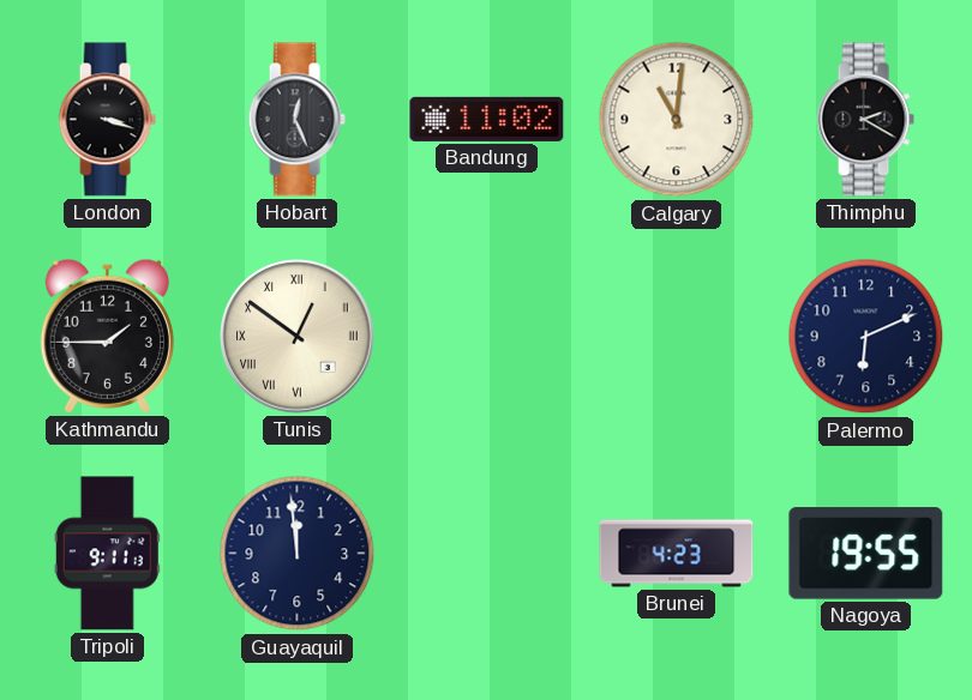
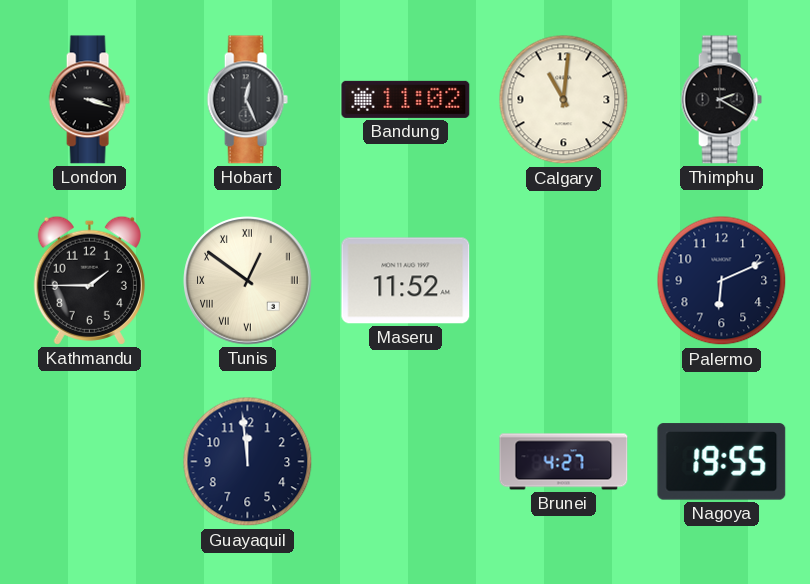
Maseru: none -> 11:52
Tripoli: 9:11 -> none
Brunei: 4:23 -> 4:27
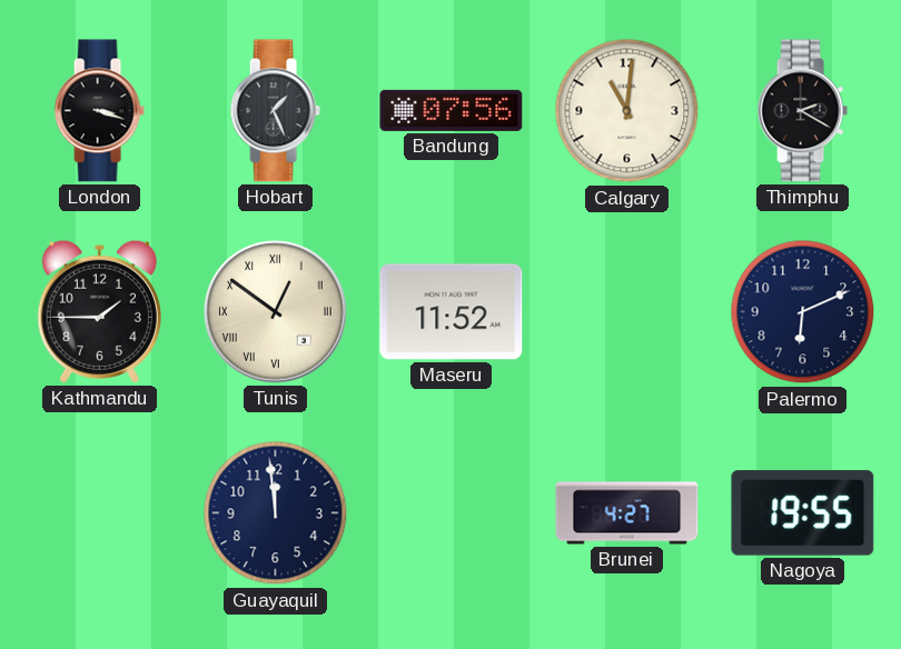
Hobart: 12:26 -> 1:26
Bandung: 11:02 -> 07:56
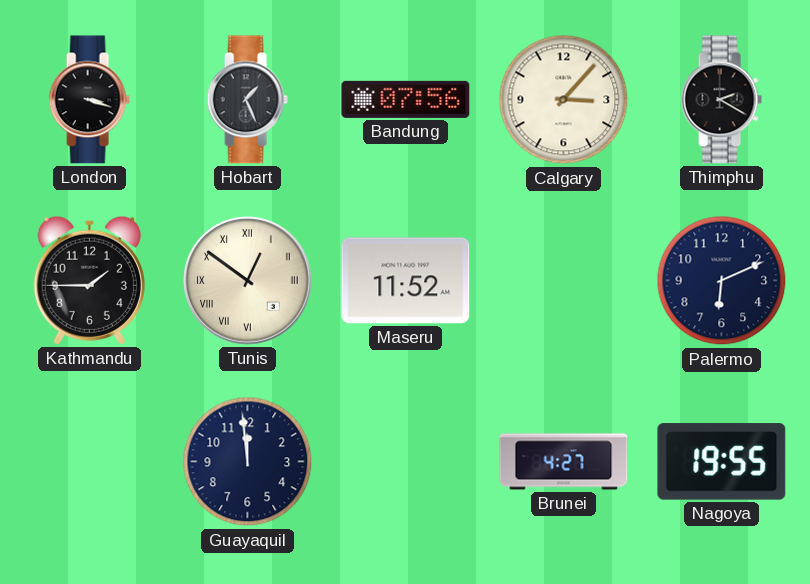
Calgary: 11:01 -> 3:07
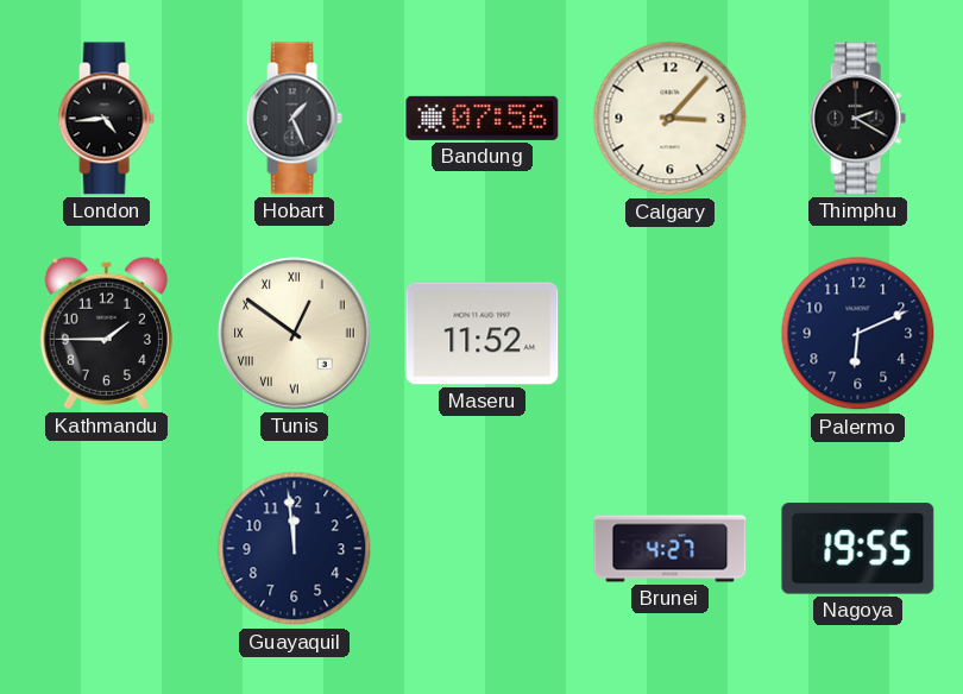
London: 3:18 -> 4:44
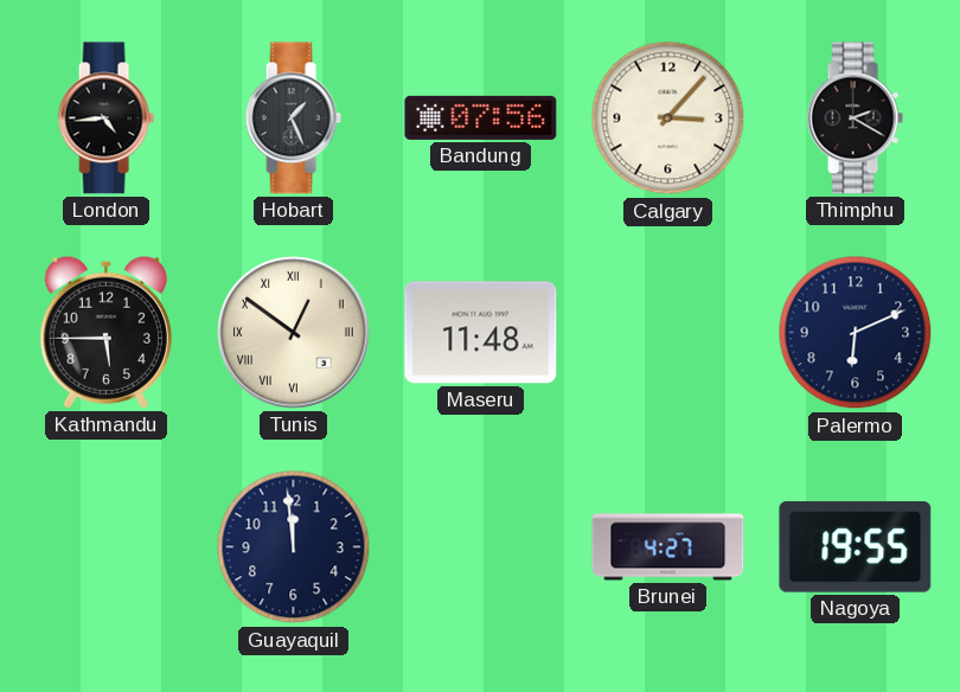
Kathmandu: 1:45 -> 5:45
Maseru: 11:52 -> 11:48
